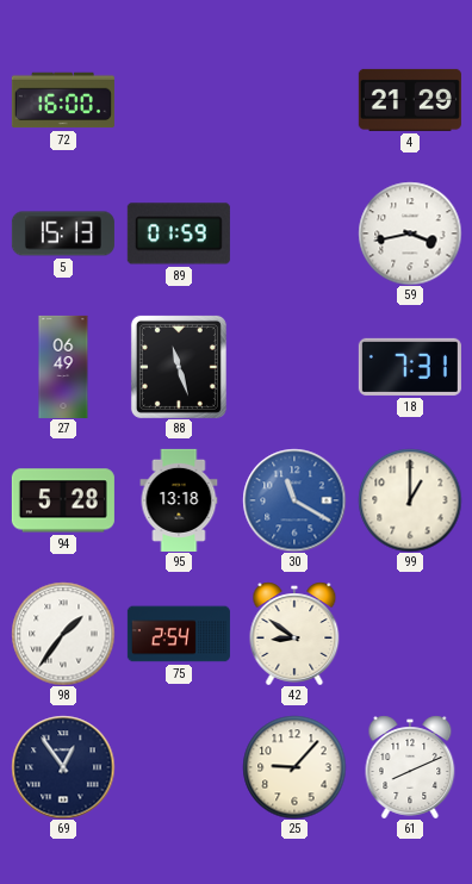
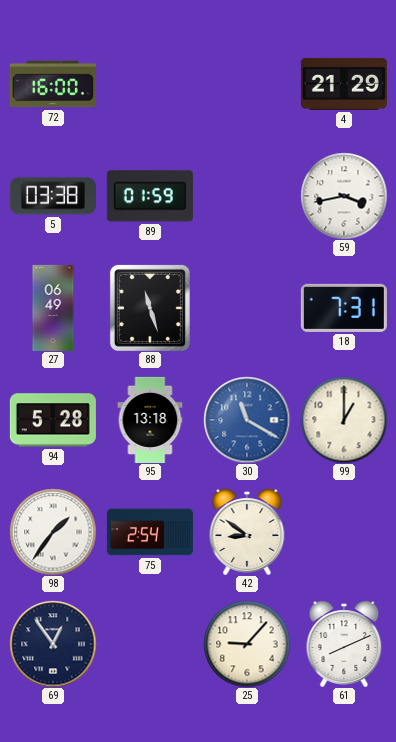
5: 15:13 -> 03:38
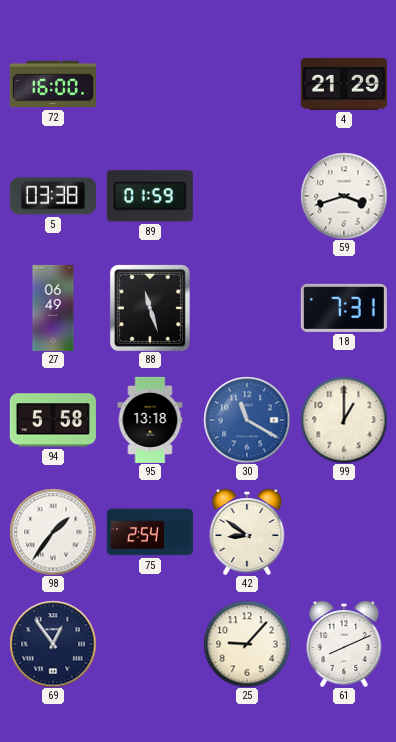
59: 3:43 -> 3:42
94: 5:28 -> 5:58
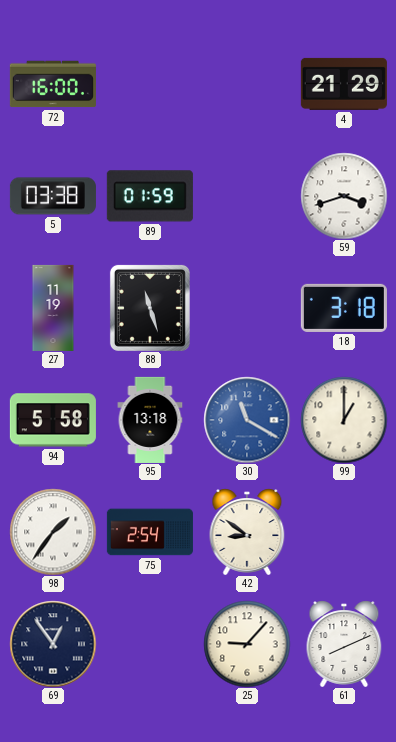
27: 06:49 -> 11:19
18: 7:31 -> 3:18
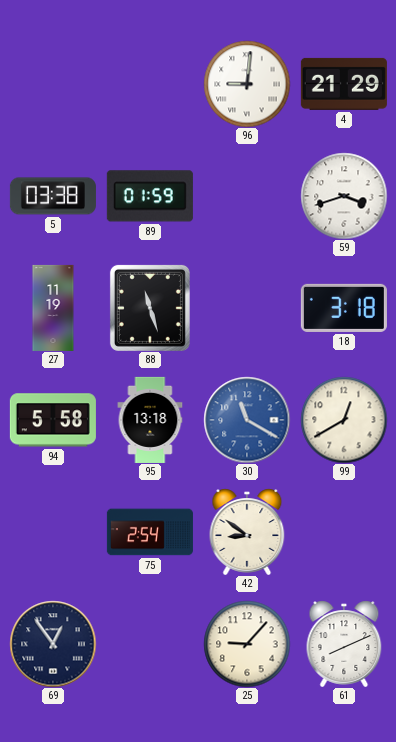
72: 16:00 -> none
96: none -> 9:01
99: 1:00 -> 12:40
98: 1:36 -> none
